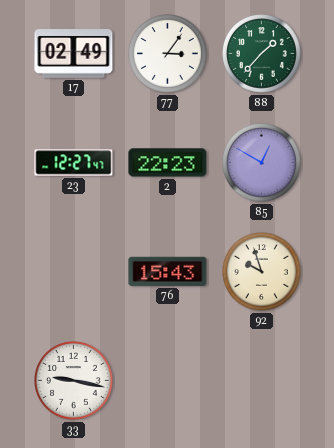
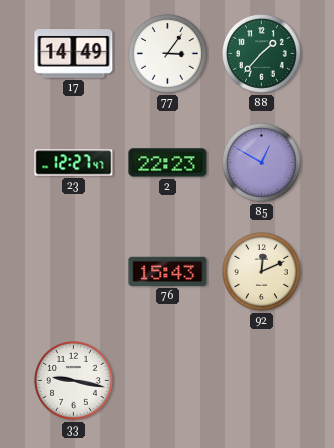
17: 02:49 -> 14:49
92: 9:57 -> 12:11
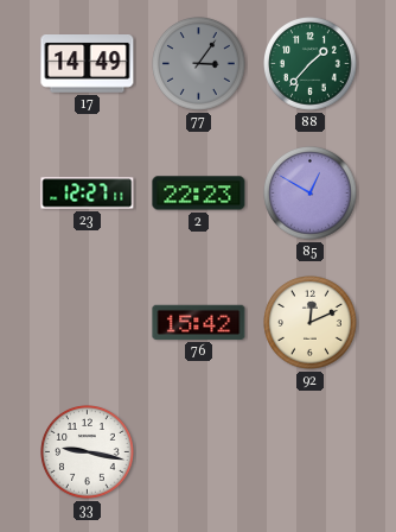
77 dial: white -> grey
23: 12:27:47 -> 12:27:11
76: 15:43 -> 15:42
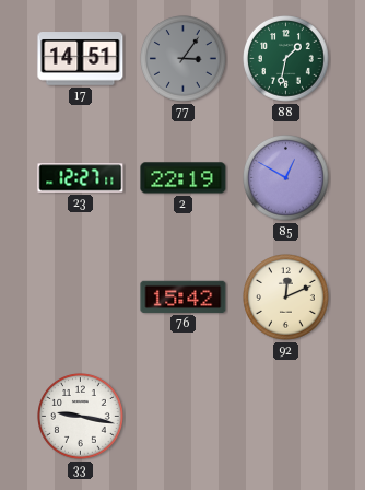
17: 14:49 -> 14:51
88: 1:37 -> 1:32
2: 22:23 -> 22:19
